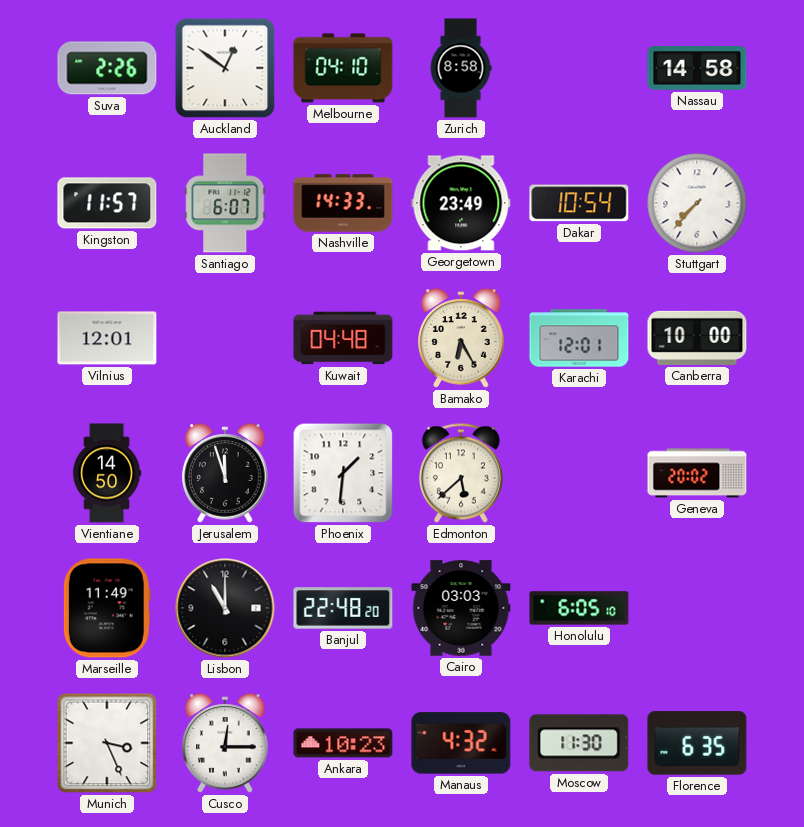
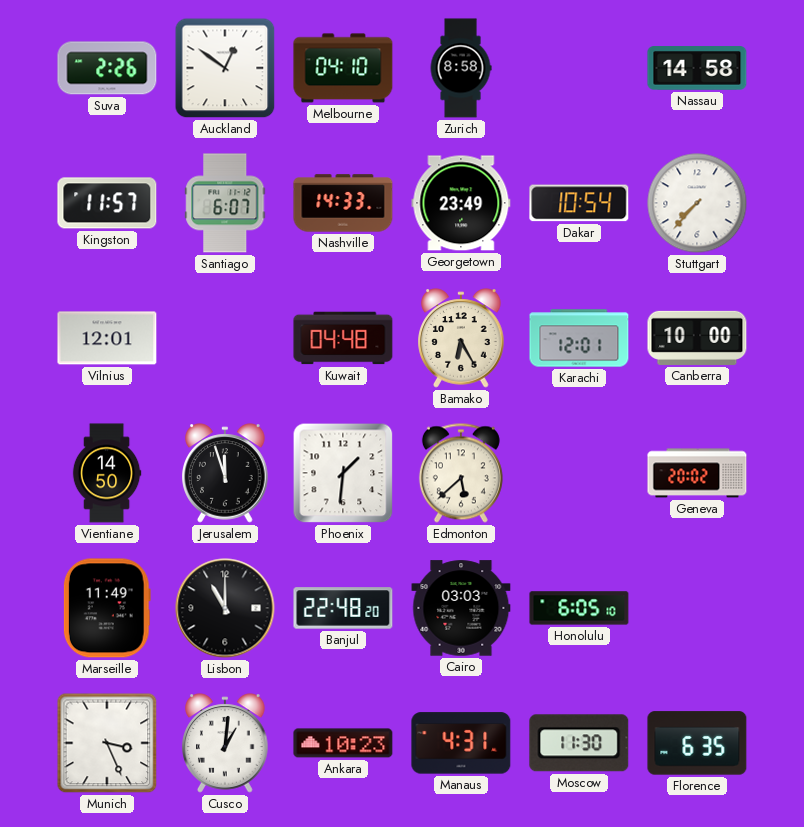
Cusco: 12:15 -> 1:01
Manaus: 4:32 -> 4:31
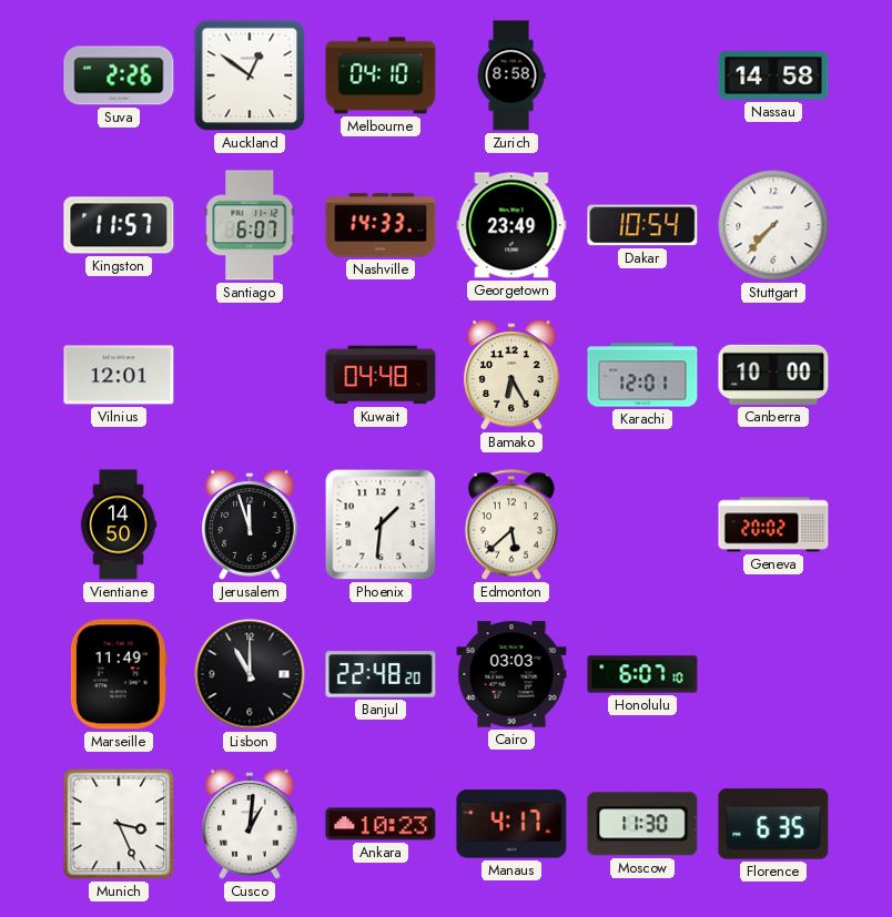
Honolulu: 6:05 -> 6:07
Manaus: 4:31 -> 4:17
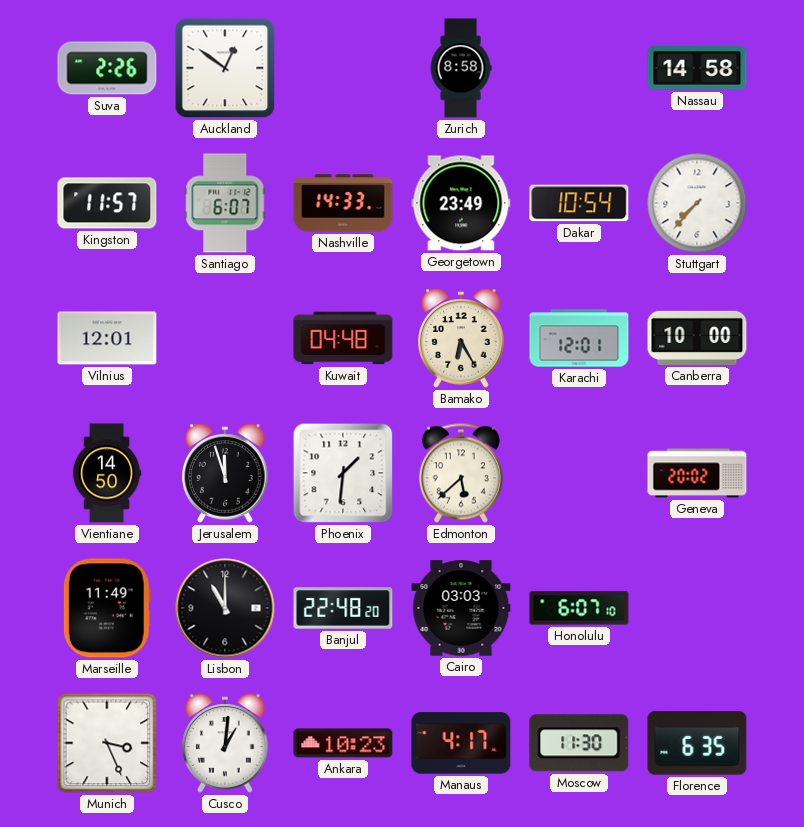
Melbourne: 04:10 -> none
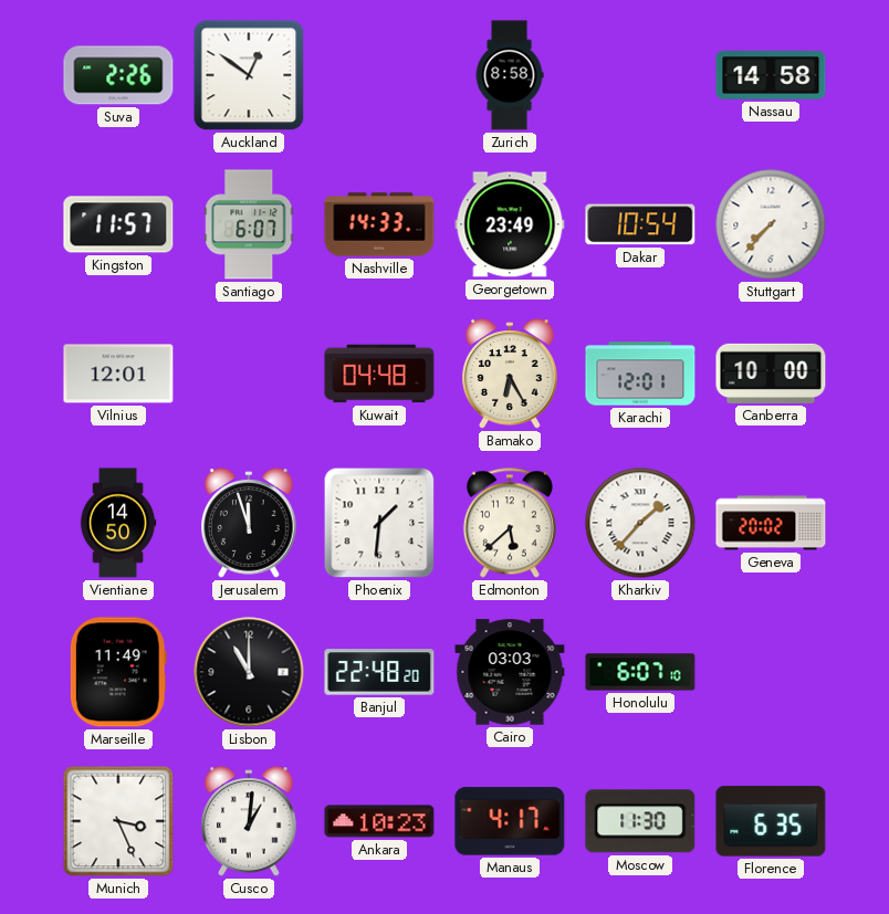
Kharkiv: none -> 1:37
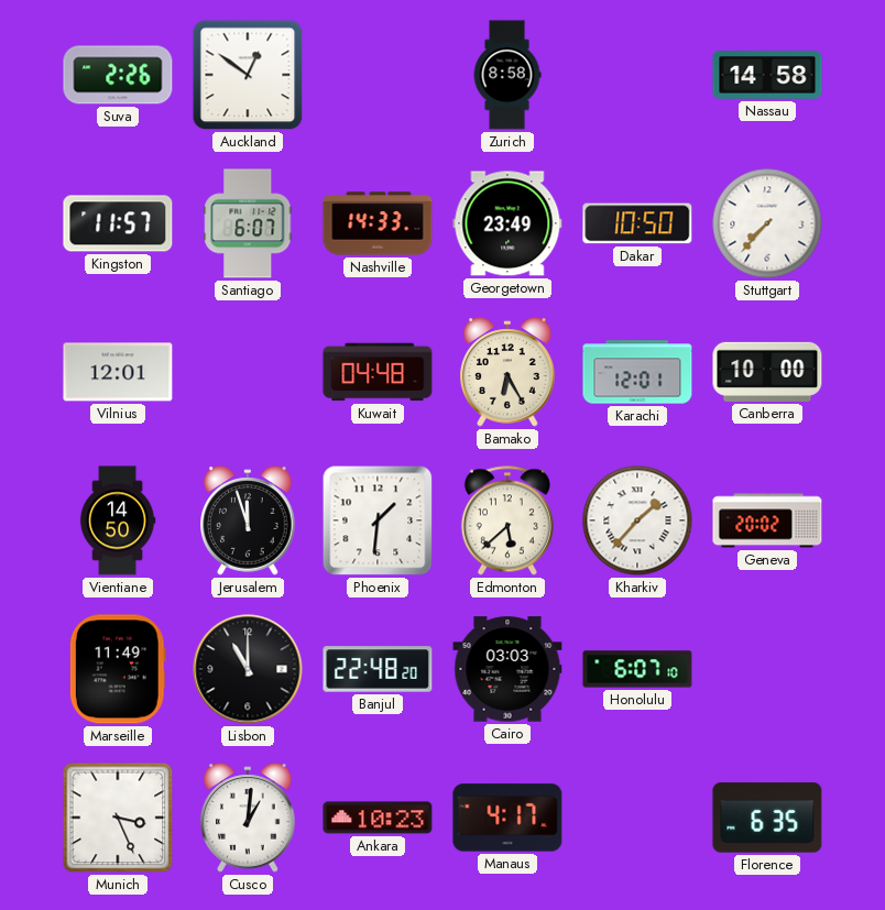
Dakar: 10:54 -> 10:50
Moscow: 11:30 -> none
